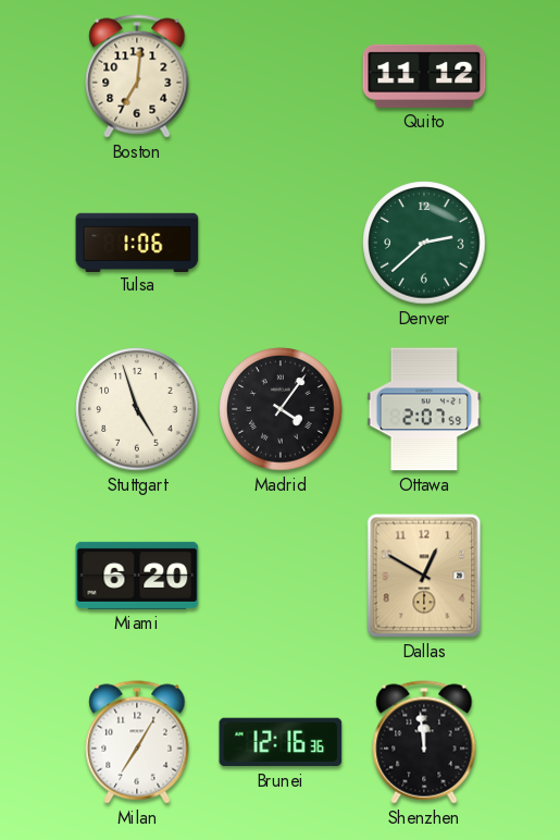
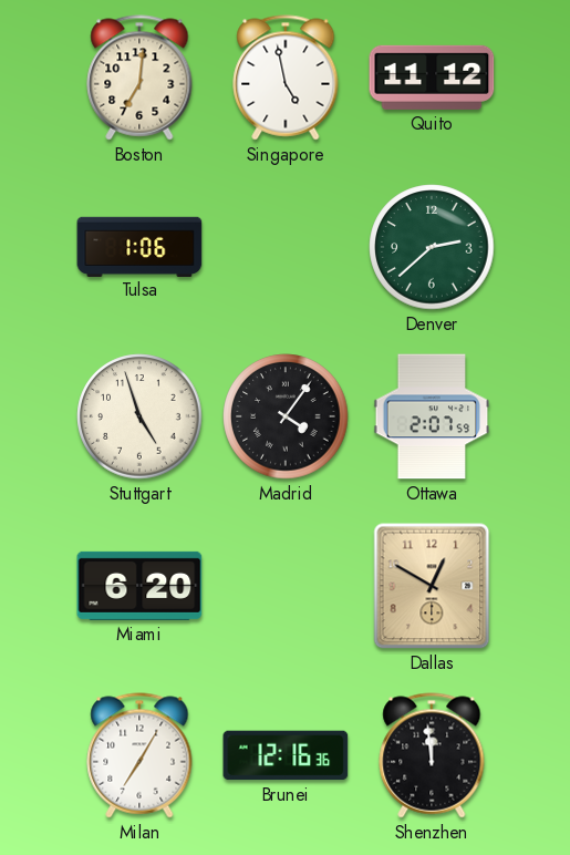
Singapore: none -> 4:58
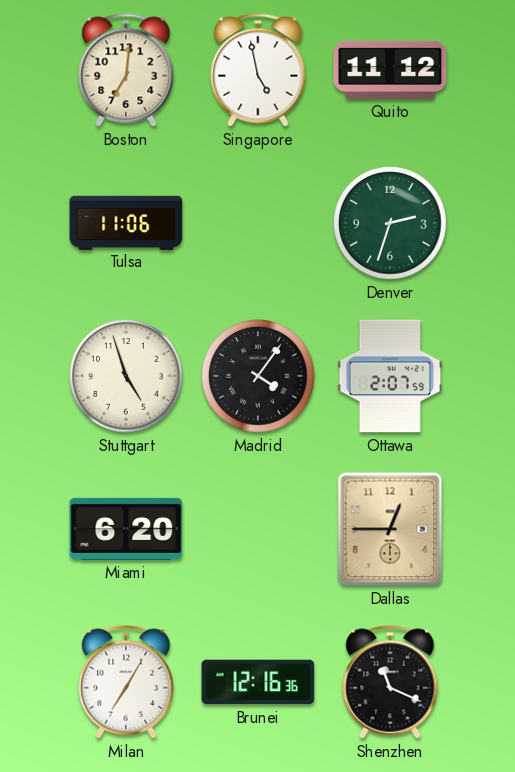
Tulsa: 1:06 -> 11:06
Denver: 2:38 -> 2:33
Dallas: 12:50 -> 12:45
Shenzhen: 11:59 -> 11:19
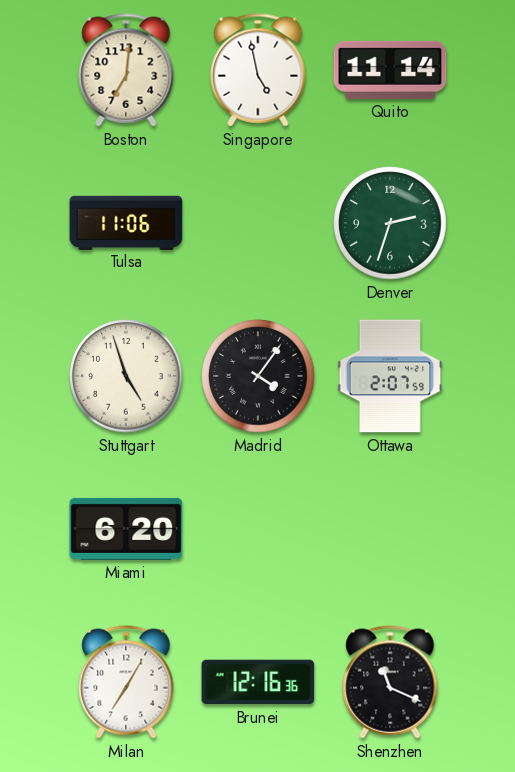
Quito: 11:12 -> 11:14
Dallas: 12:45 -> none
